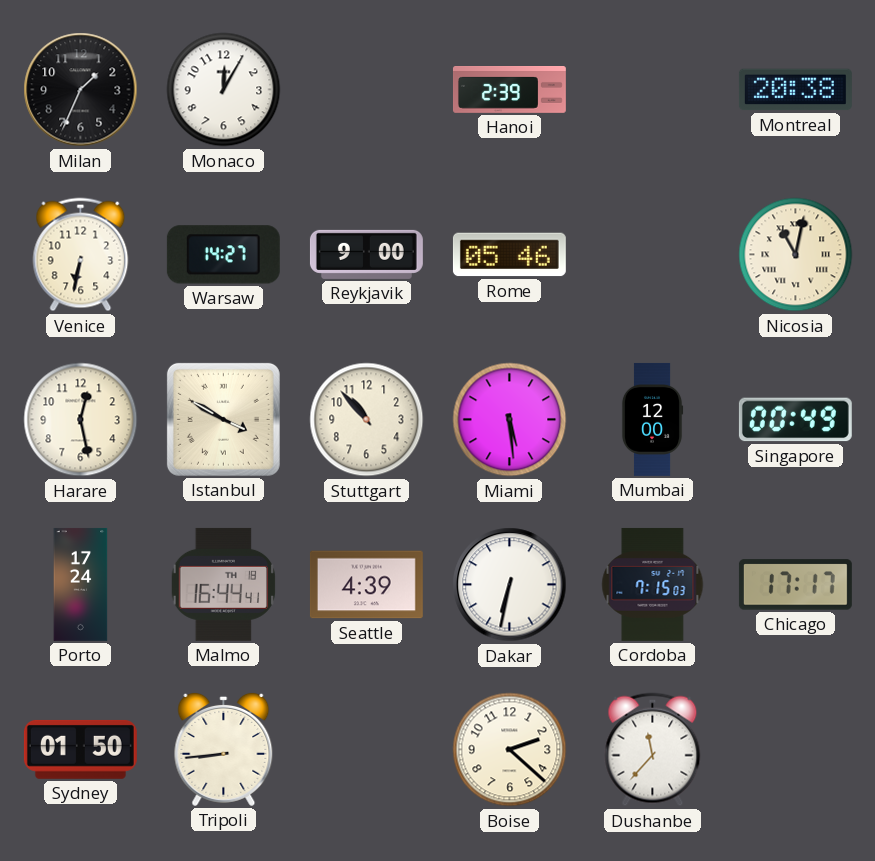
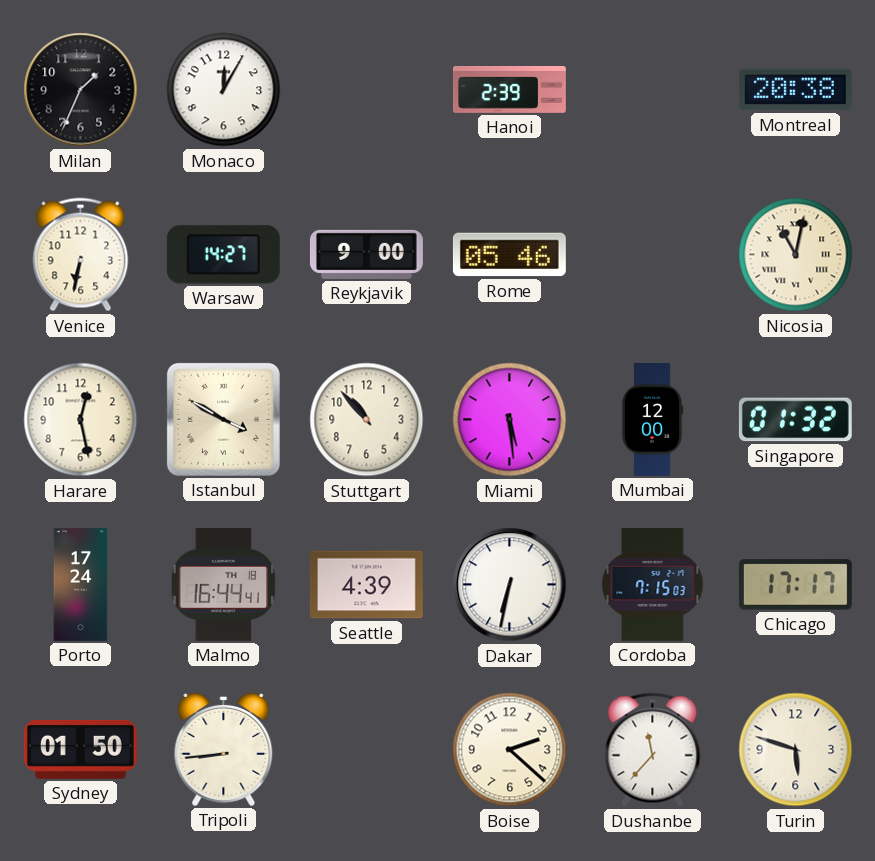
Singapore: 00:49 -> 01:32
Turin: none -> 5:48
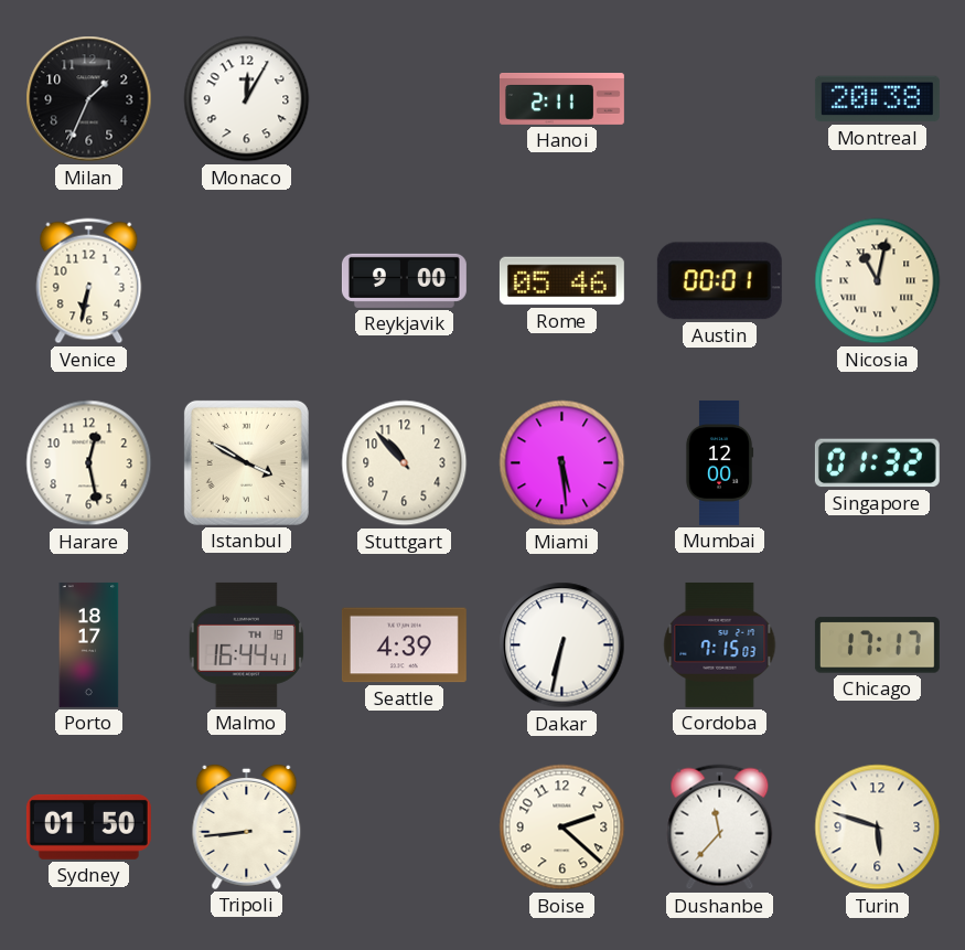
Hanoi: 2:39 -> 2:11
Warsaw: 14:27 -> none
Austin: none -> 00:01
Porto: 17:24 -> 18:17
